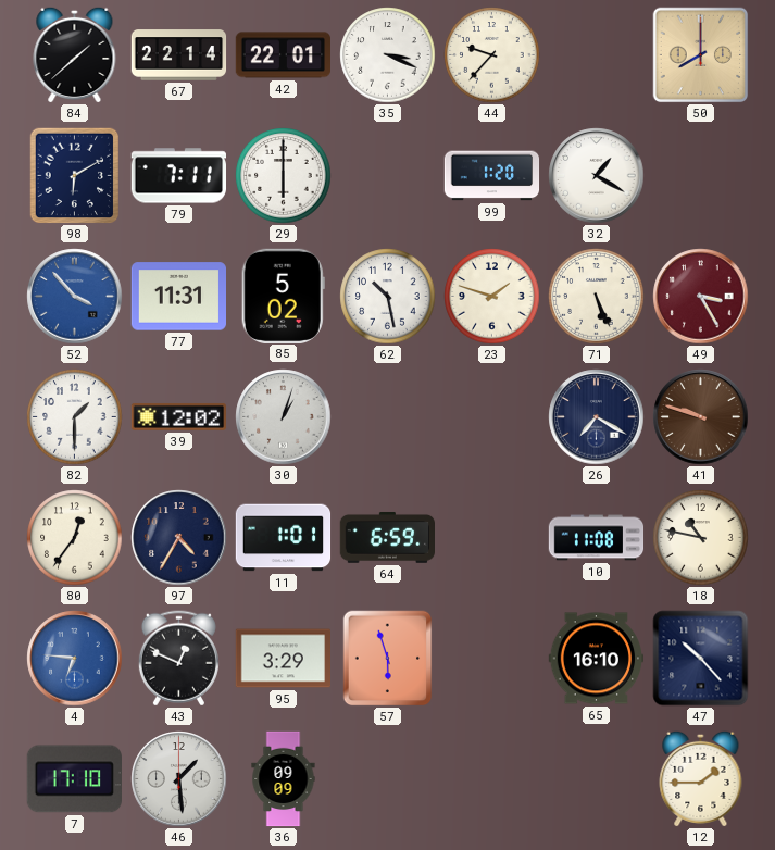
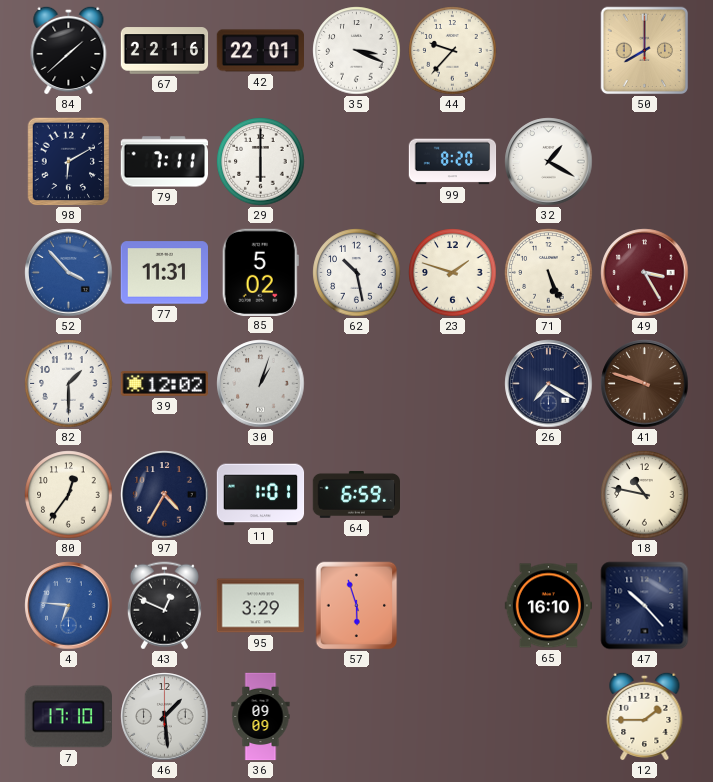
67: 22:14 -> 22:16
99: 1:20 -> 8:20
10: 11:08 -> none
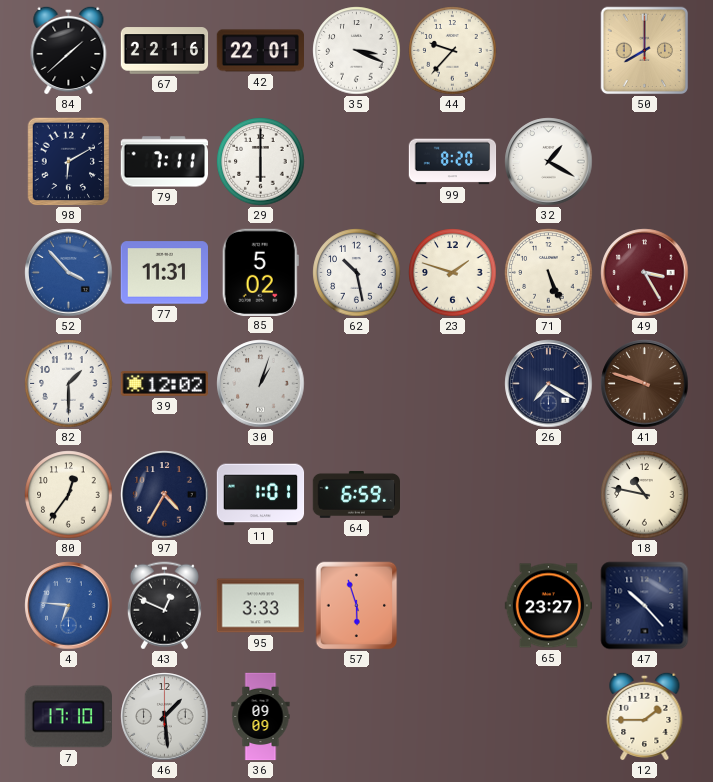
95: 3:29 -> 3:33
65: 16:10 -> 23:27
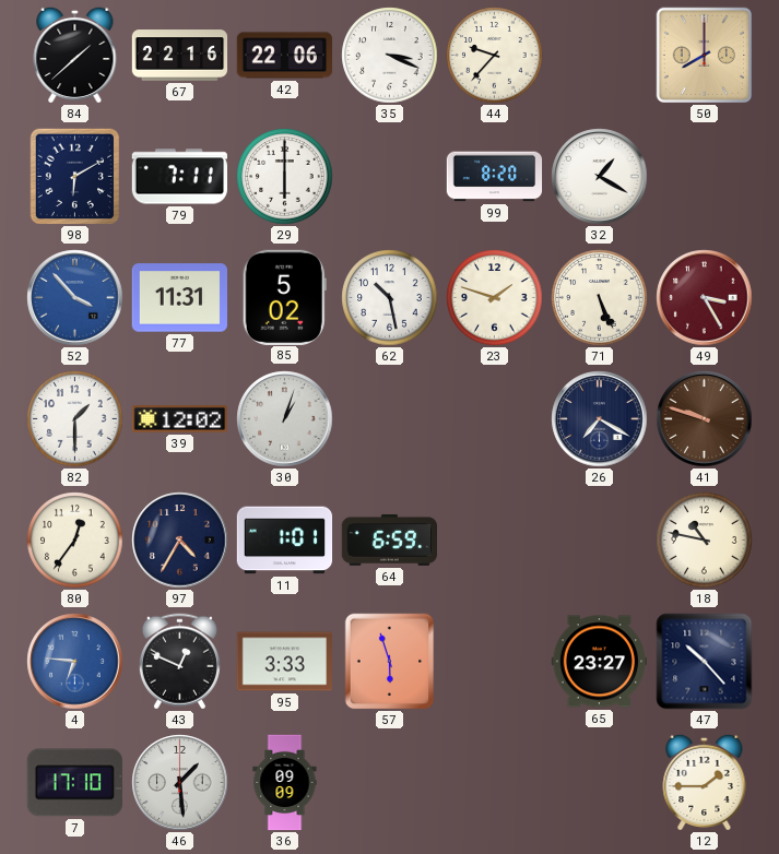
42: 22:01 -> 22:06
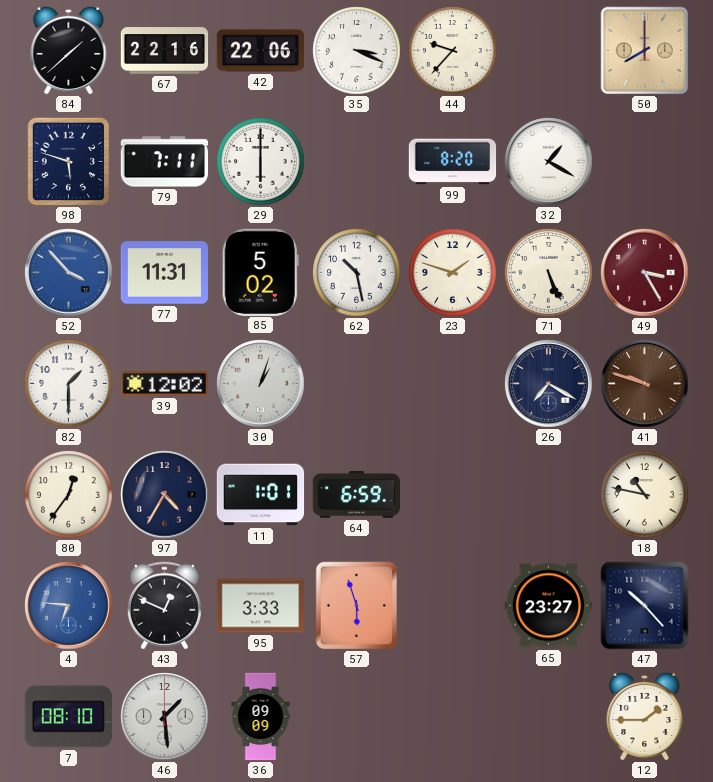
98: 6:10 -> 5:48
7: 17:10 -> 08:10
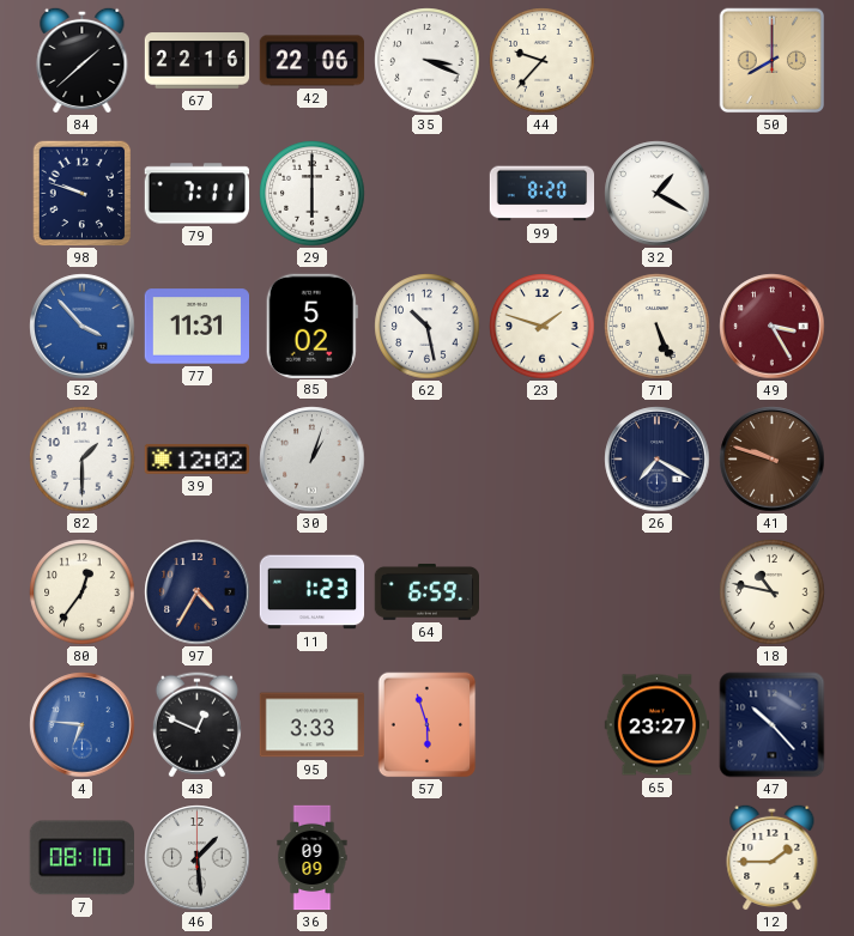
98: 5:48 -> 9:48
11: 1:01 -> 1:23
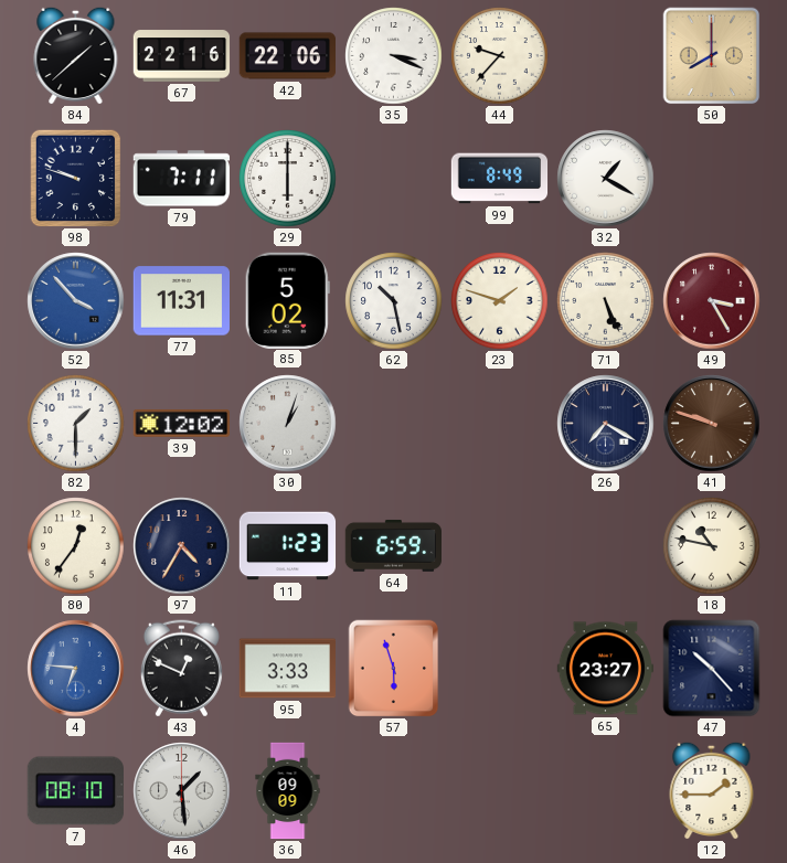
99: 8:20 -> 8:49
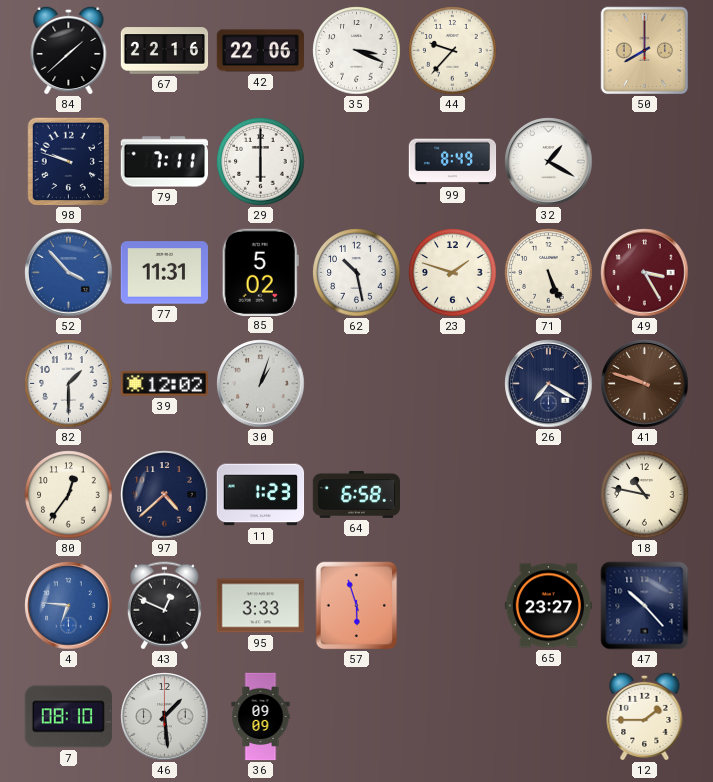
97: 4:35 -> 4:38
64: 6:59 -> 6:58
